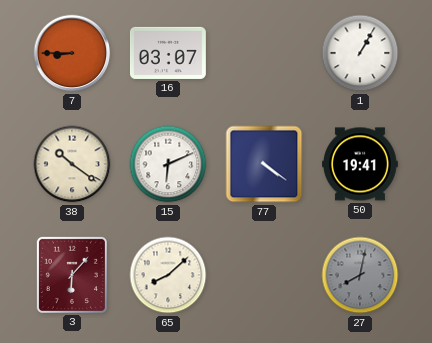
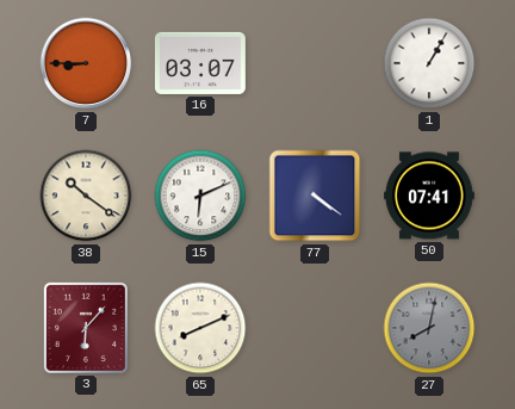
50: 19:41 -> 07:41
65: 8:08 -> 8:11
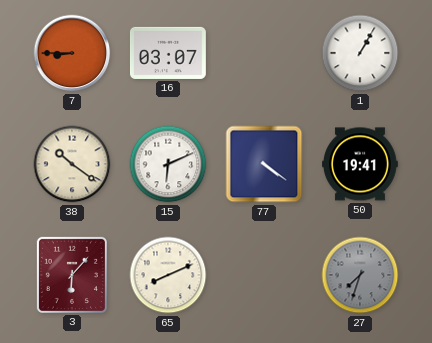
50: 07:41 -> 19:41
27: 8:02 -> 7:33
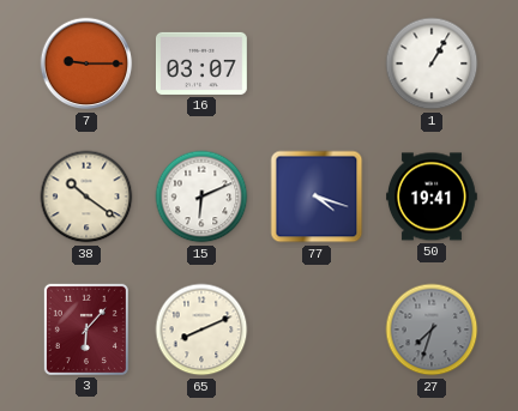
7: 8:45 -> 9:15
77: 4:21 -> 4:18
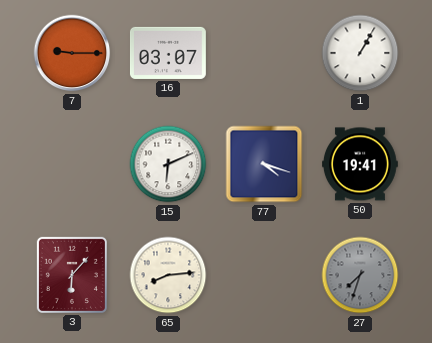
38: 10:21 -> none
65: 8:11 -> 8:14
